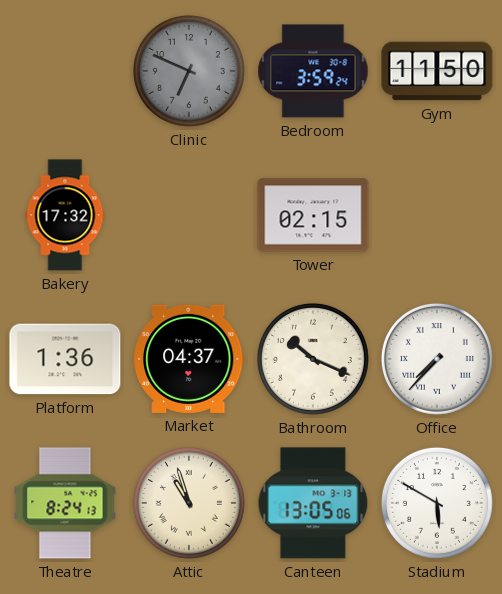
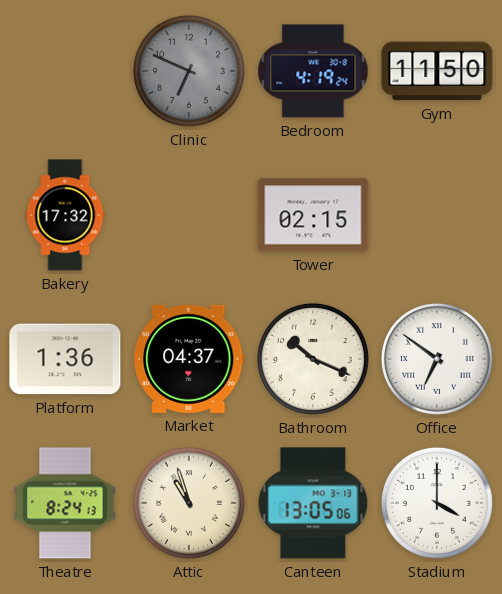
Bedroom: 3:59 -> 4:19
Office: 7:37 -> 6:51
Stadium: 5:50 -> 4:00
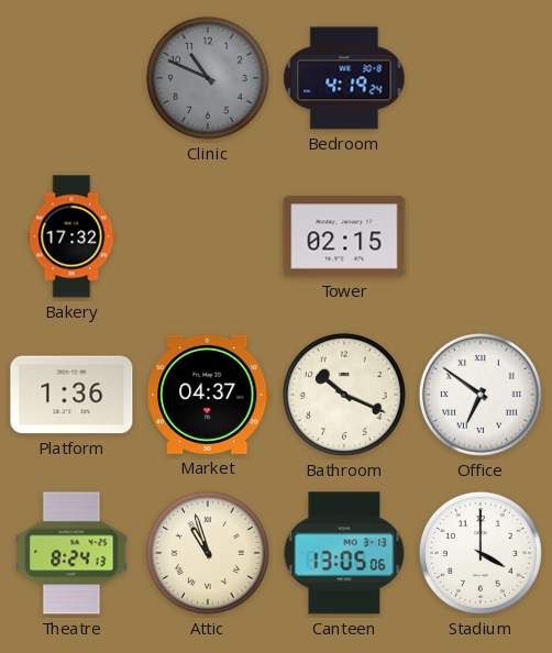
Clinic: 6:49 -> 10:49
Gym: 11:50 -> none
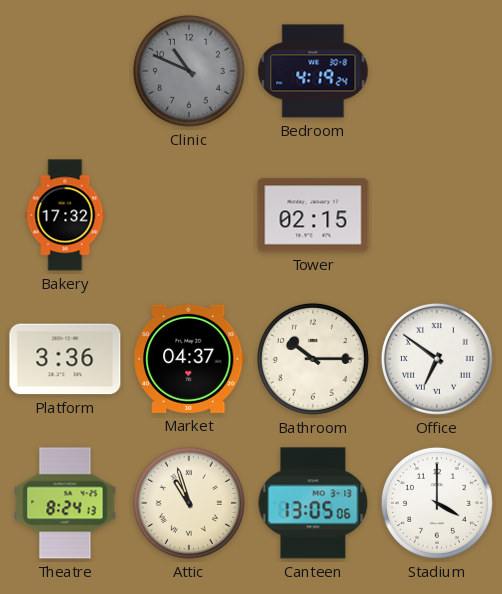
Platform: 1:36 -> 3:36
Bathroom: 10:19 -> 10:15
